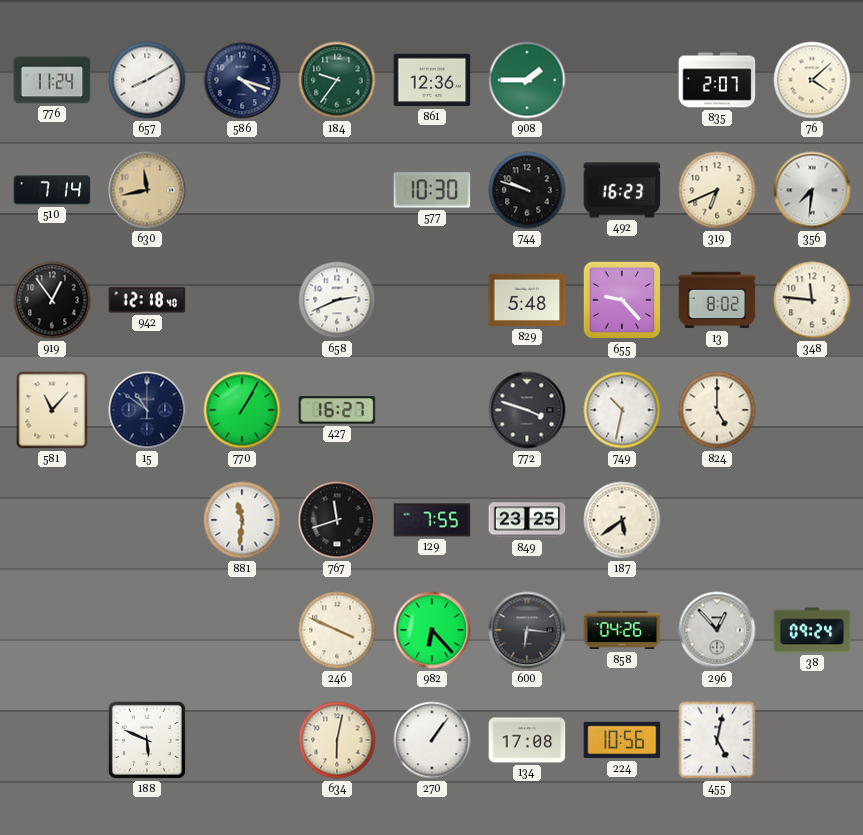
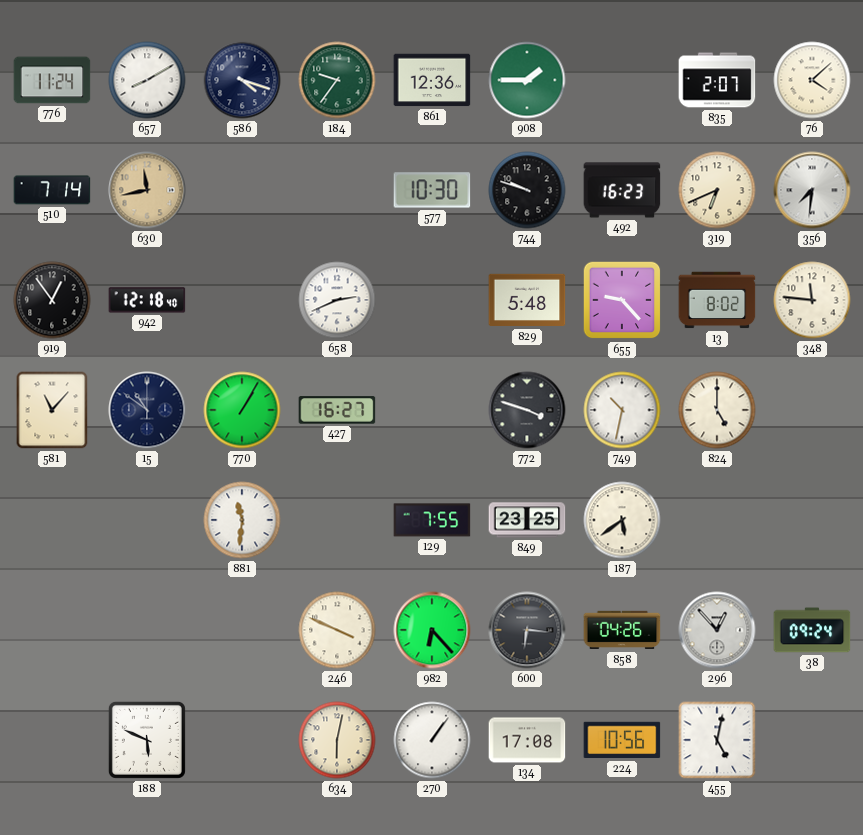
767: 11:42 -> none
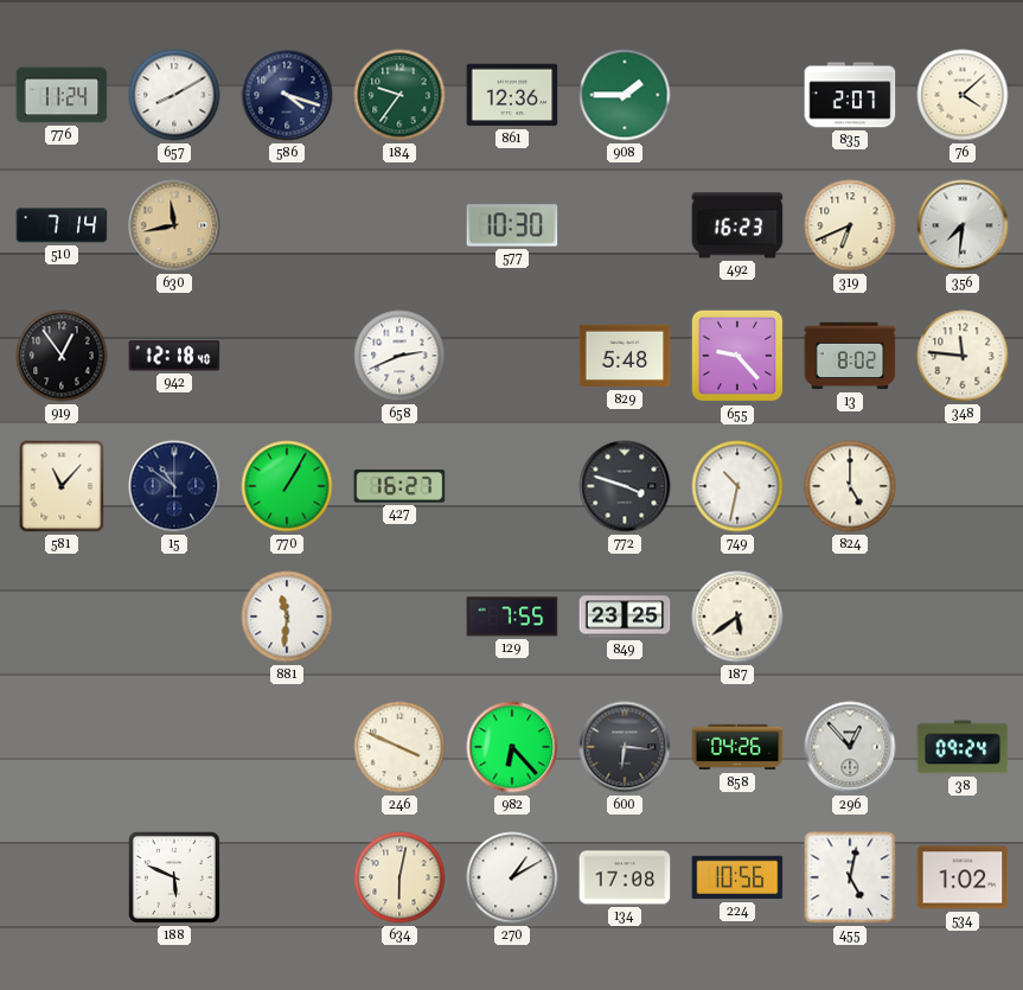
744: 9:48 -> none
270: 1:06 -> 1:10
534: none -> 1:02
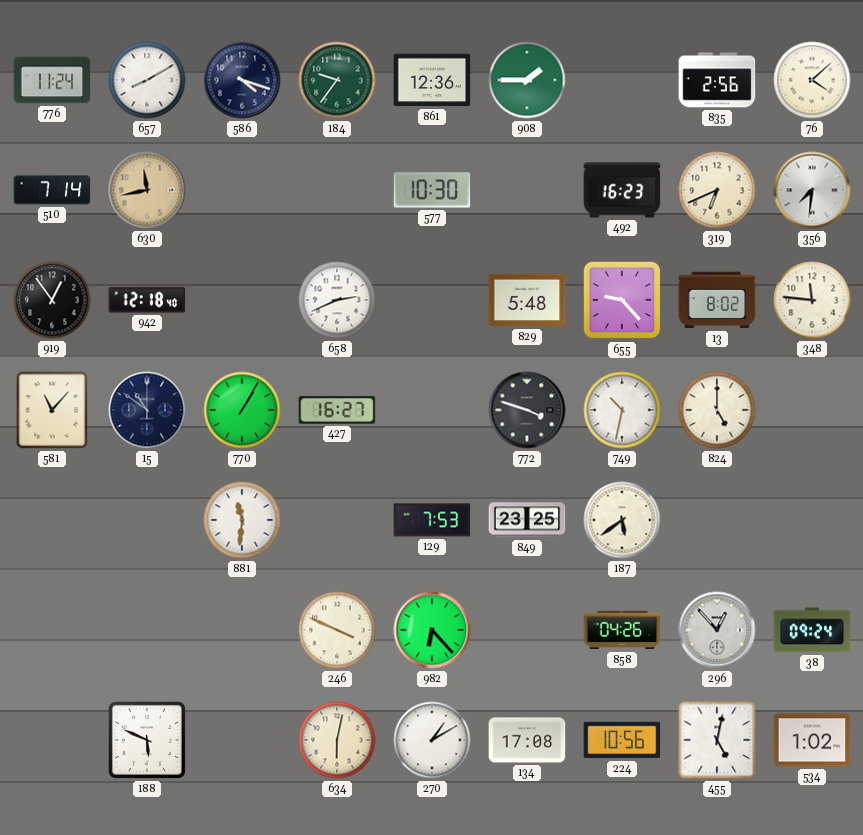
835: 2:07 -> 2:56
129: 7:55 -> 7:53
600: 6:16 -> none
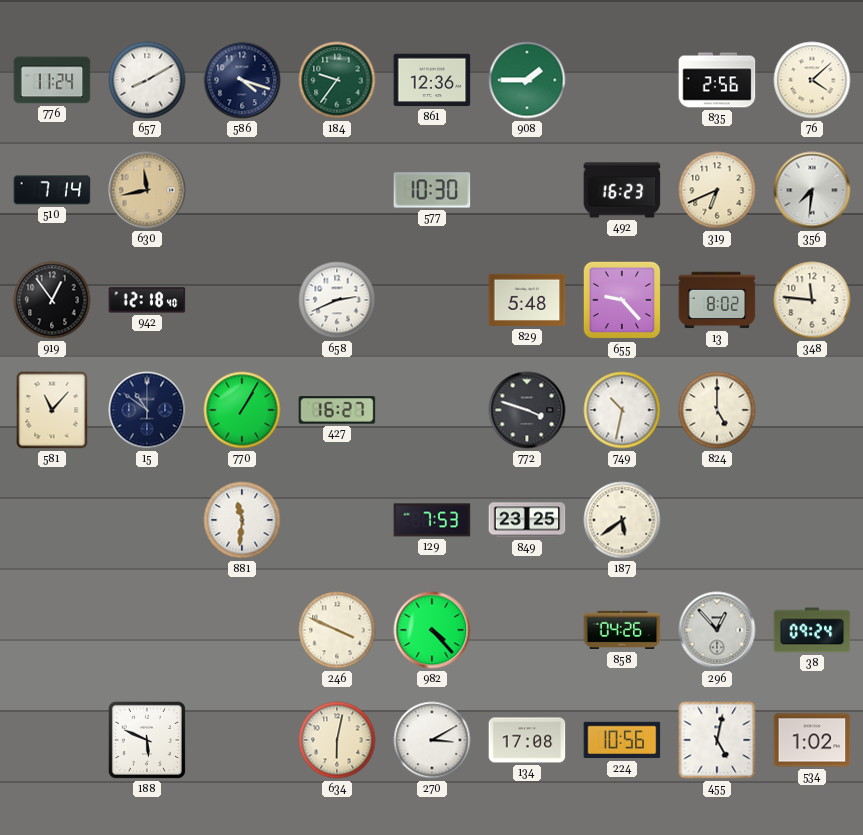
982: 6:23 -> 4:23
270: 1:10 -> 3:10
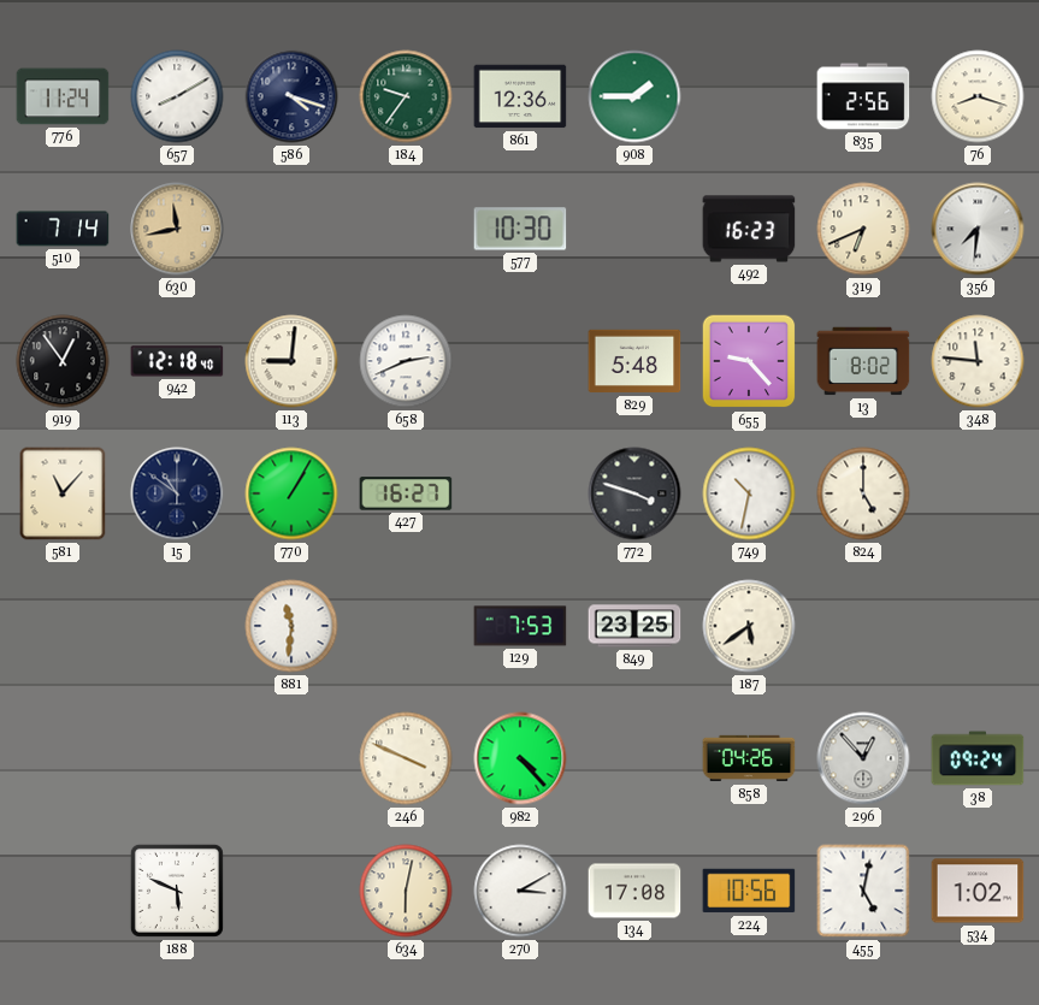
76: 4:08 -> 8:18
113: none -> 9:01
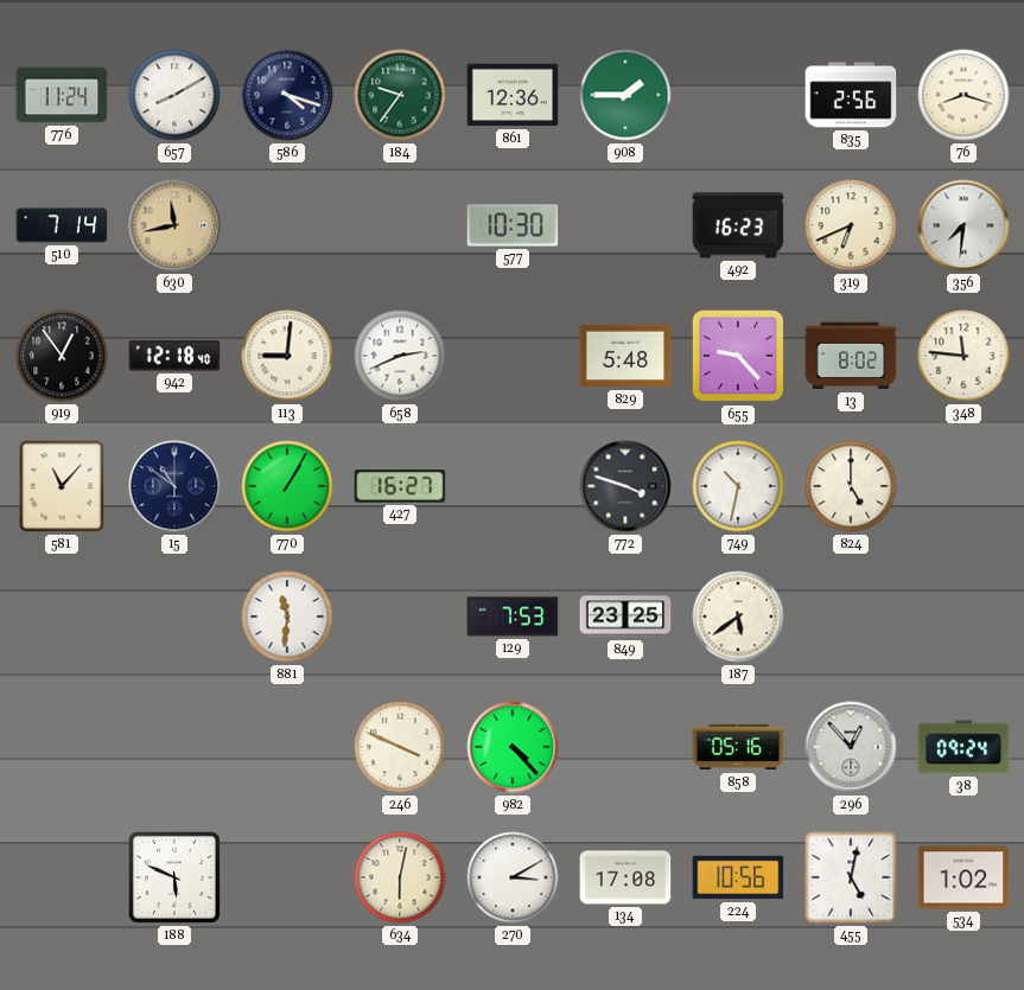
858: 04:26 -> 05:16
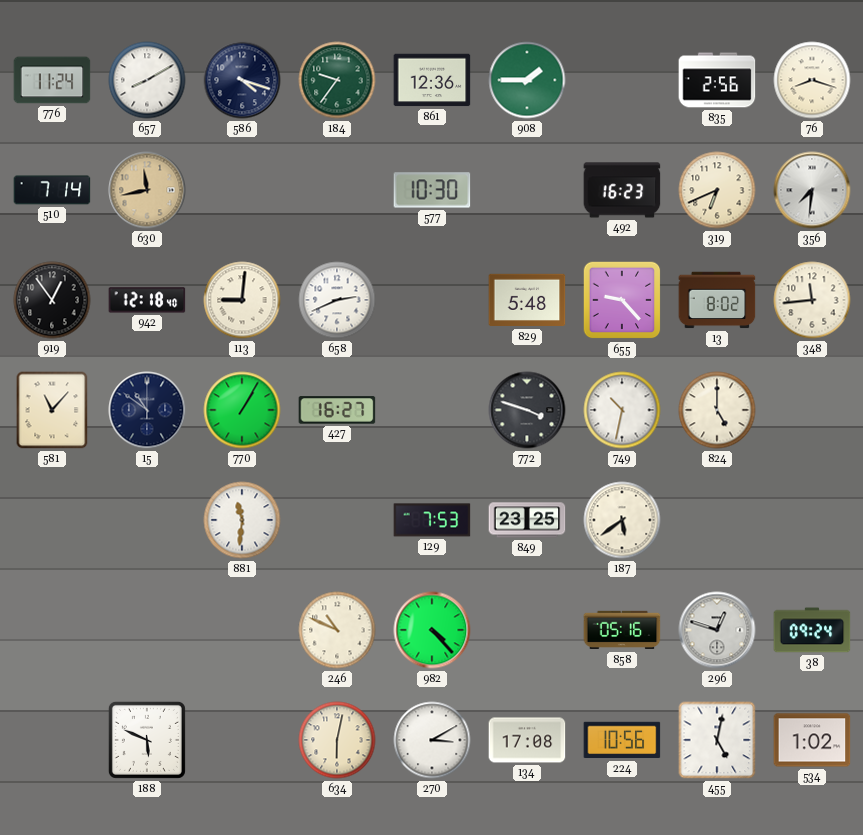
348: 11:46 -> 11:44
246: 3:49 -> 10:49
296: 12:53 -> 12:48
